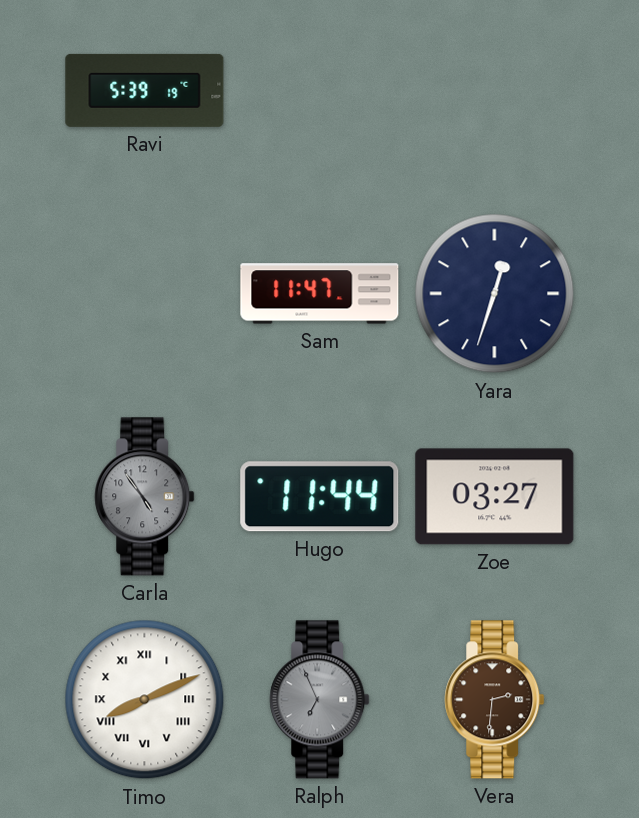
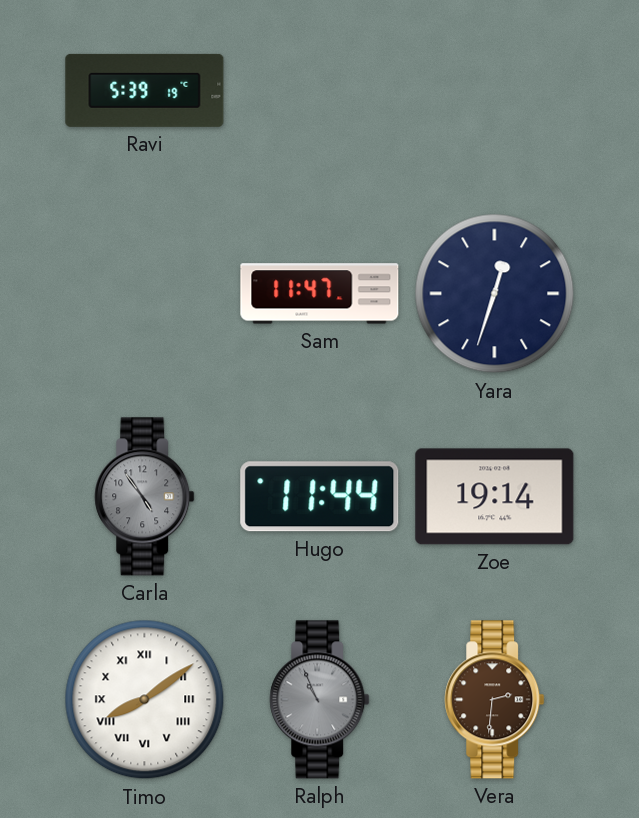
Zoe: 03:27 -> 19:14
Timo: 8:11 -> 8:09
Ralph: 6:56 -> 10:56
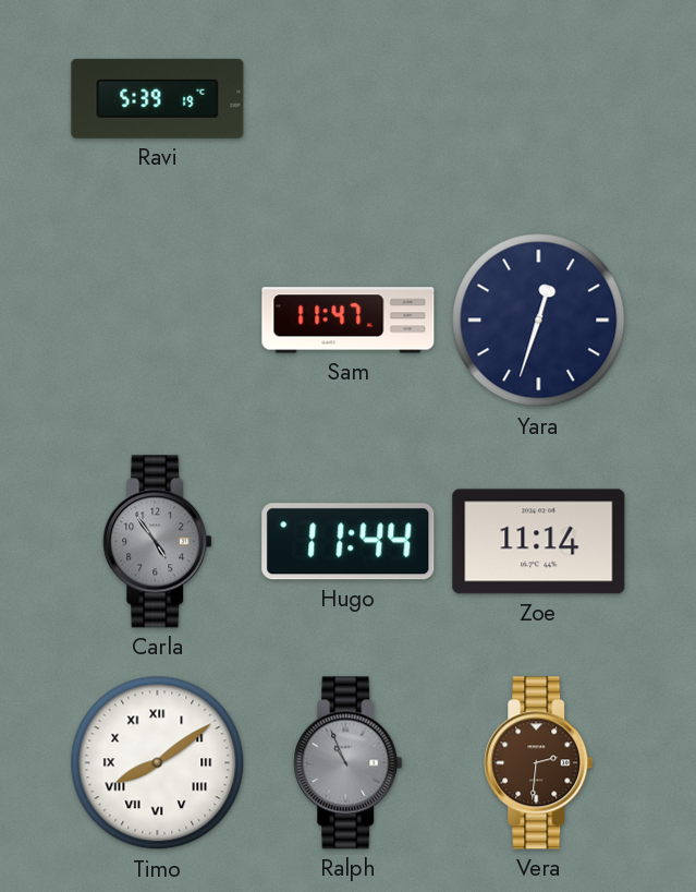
Zoe: 19:14 -> 11:14
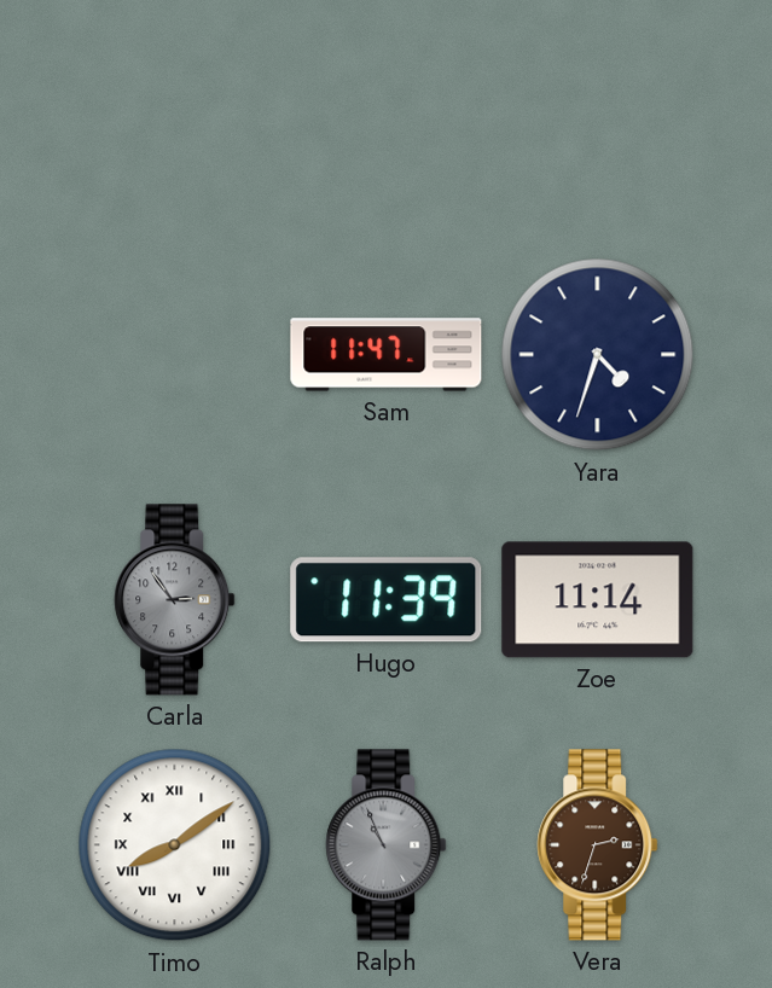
Ravi: 5:39 -> none
Yara: 12:33 -> 4:33
Carla: 4:54 -> 2:54
Hugo: 11:44 -> 11:39
Vera: 2:31 -> 2:33
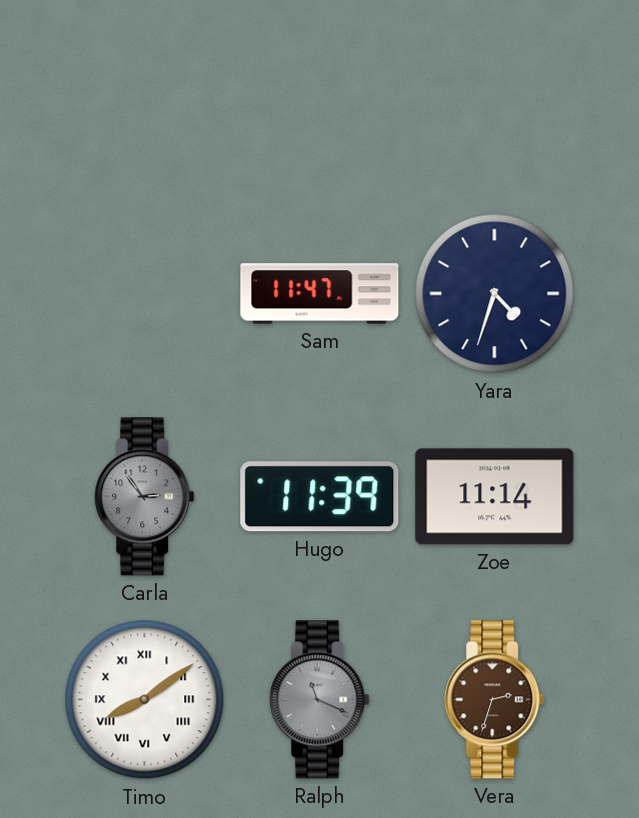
Ralph: 10:56 -> 11:19
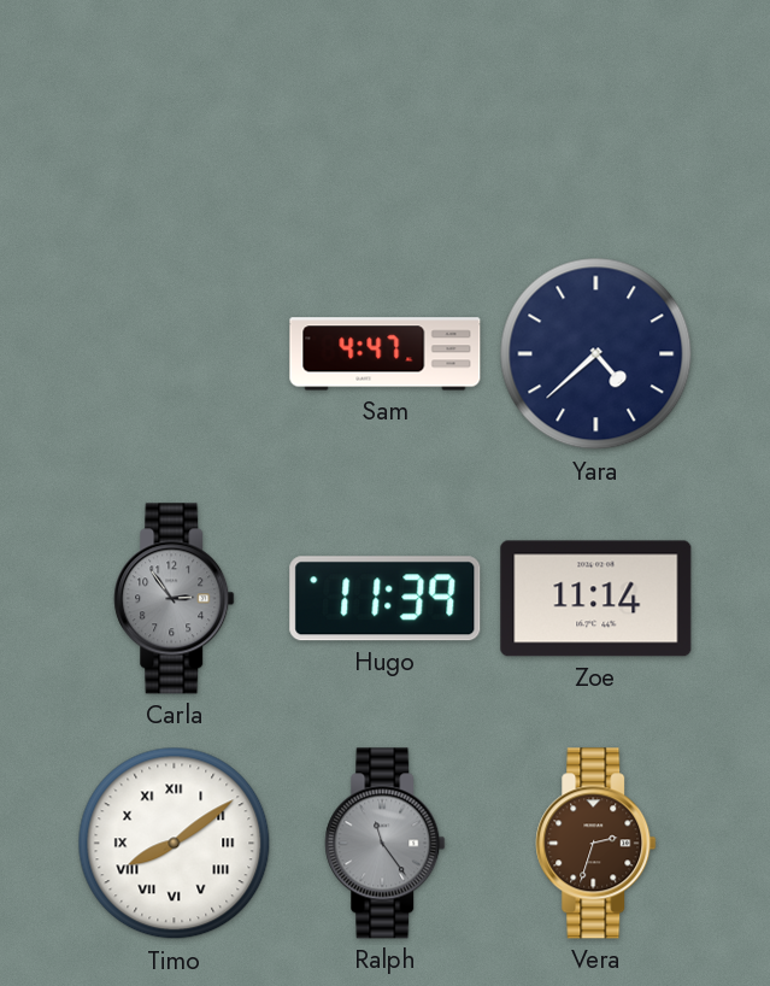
Sam: 11:47 -> 4:47
Yara: 4:33 -> 4:38
Ralph: 11:19 -> 11:24
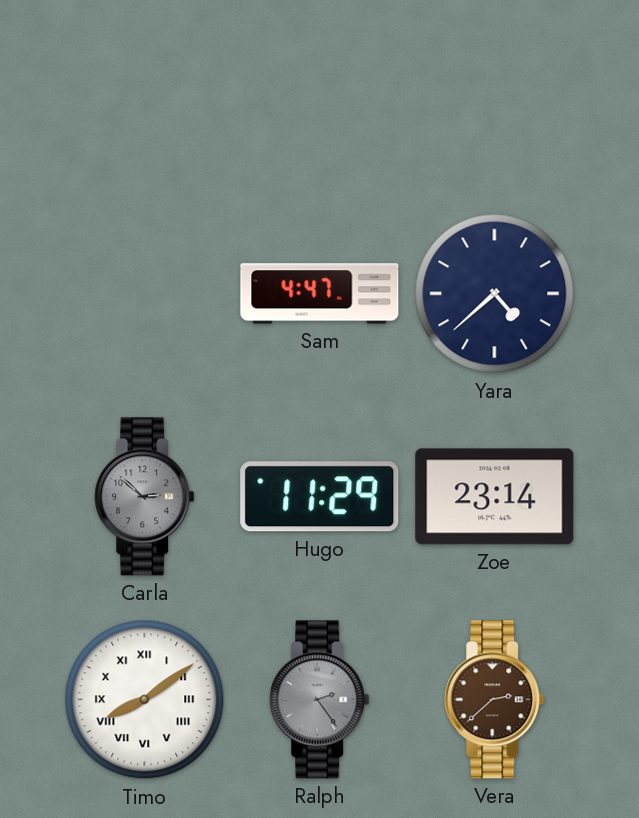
Carla: 2:54 -> 2:52
Hugo: 11:39 -> 11:29
Zoe: 11:14 -> 23:14
Ralph: 11:24 -> 2:24
Vera: 2:33 -> 2:38
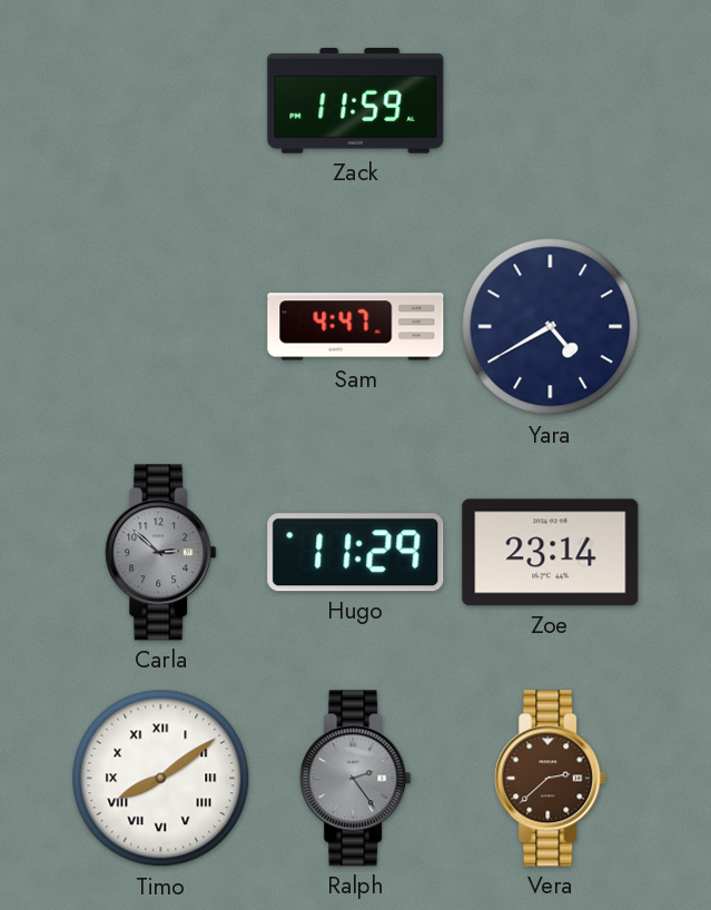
Zack: none -> 11:59
Yara: 4:38 -> 4:40
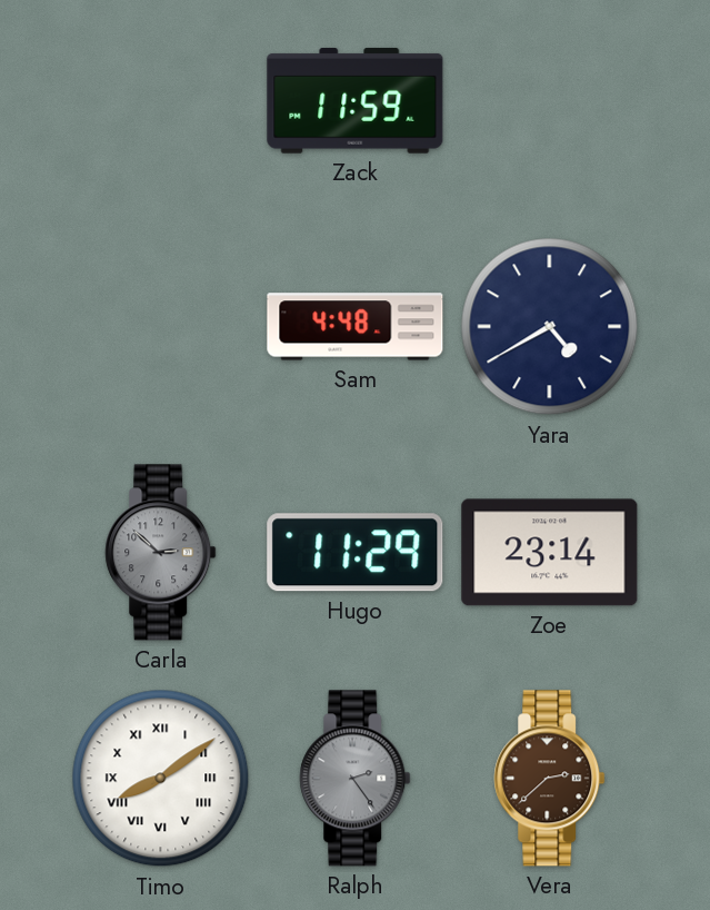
Sam: 4:47 -> 4:48
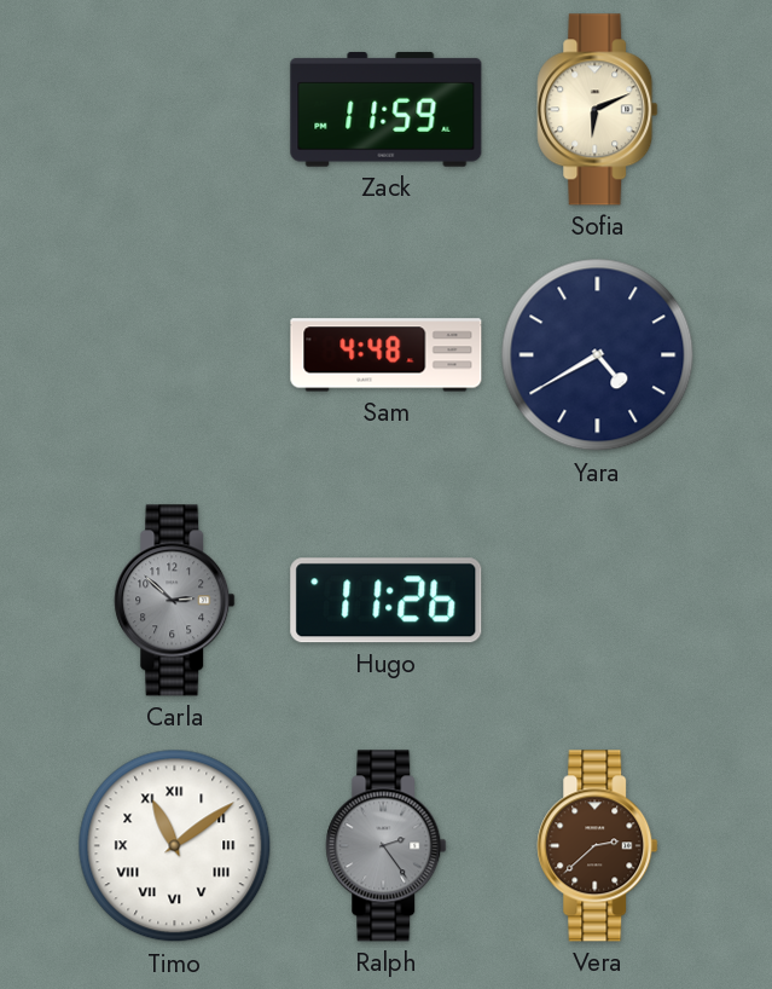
Sofia: none -> 6:11
Hugo: 11:29 -> 11:26
Zoe: 23:14 -> none
Timo: 8:09 -> 11:09
